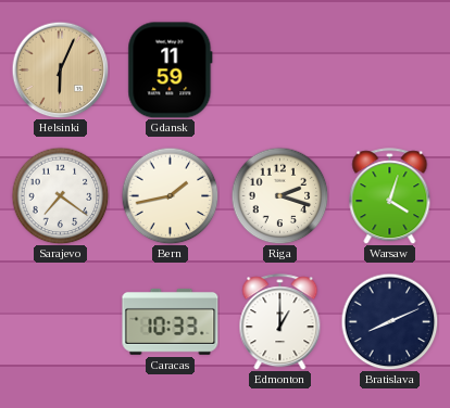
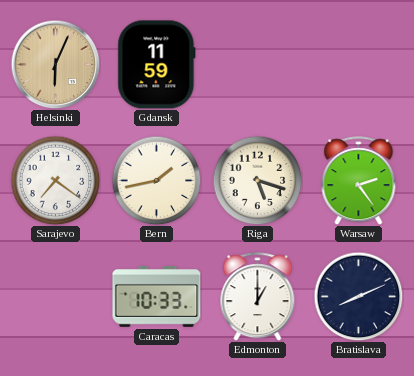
Riga: 2:18 -> 5:18
Warsaw: 4:03 -> 2:24
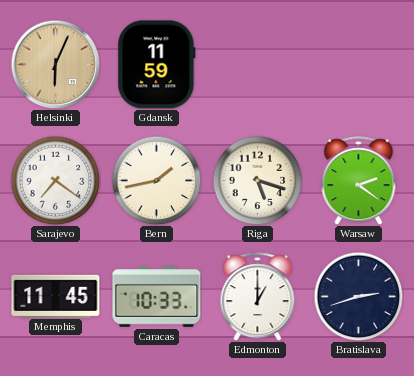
Warsaw: 2:24 -> 2:21
Memphis: none -> 11:45
Bratislava: 8:11 -> 2:42
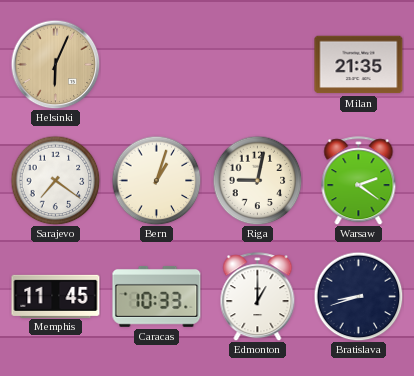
Gdansk: 11:59 -> none
Milan: none -> 21:35
Bern: 1:43 -> 1:03
Riga: 5:18 -> 9:02
Bratislava: 2:42 -> 8:42
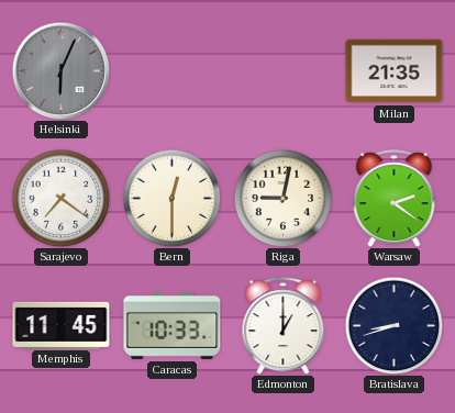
Helsinki dial: champagne -> grey
Bern: 1:03 -> 12:30
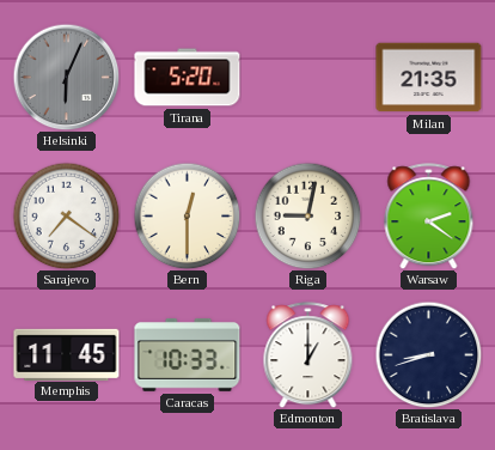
Tirana: none -> 5:20
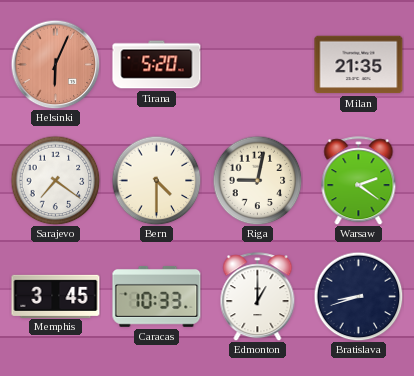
Helsinki dial: grey -> salmon
Bern: 12:30 -> 4:30
Memphis: 11:45 -> 3:45
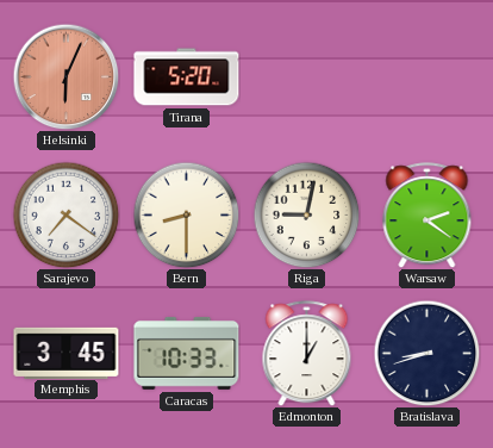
Milan: 21:35 -> none
Bern: 4:30 -> 8:30
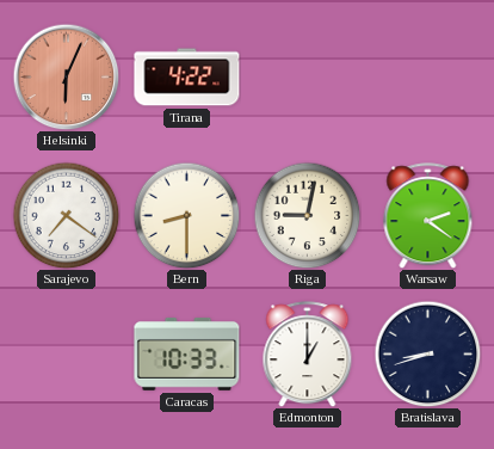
Tirana: 5:20 -> 4:22
Memphis: 3:45 -> none
